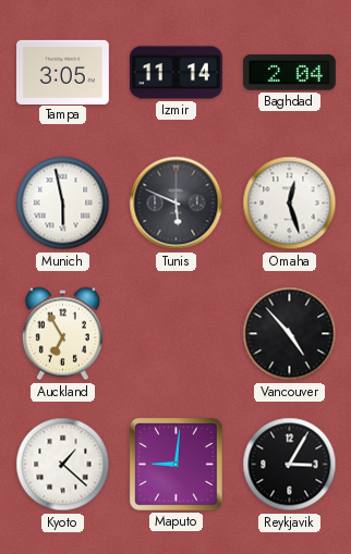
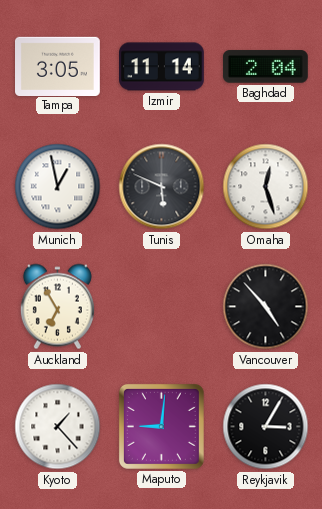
Munich: 5:58 -> 12:58
Kyoto: 1:22 -> 1:23
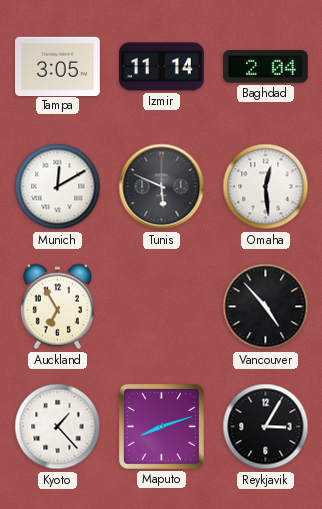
Munich: 12:58 -> 12:10
Omaha: 12:27 -> 12:29
Maputo: 9:01 -> 8:12
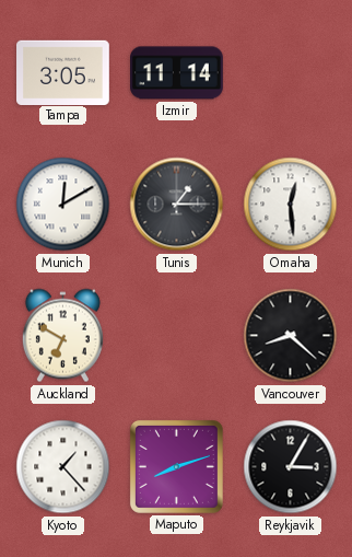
Baghdad: 2:04 -> none
Tunis: 5:49 -> 1:15
Auckland: 6:55 -> 6:50
Vancouver: 4:53 -> 8:22
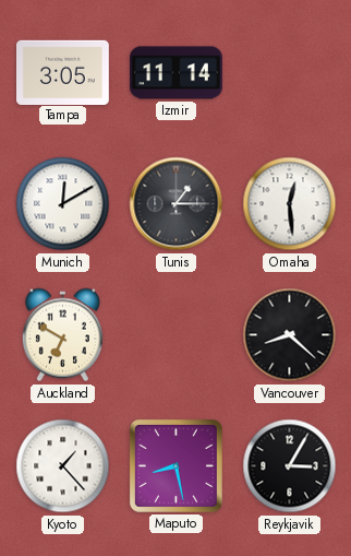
Maputo: 8:12 -> 8:28
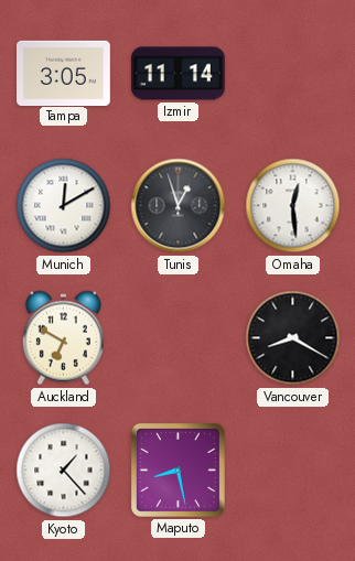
Tunis: 1:15 -> 12:57
Vancouver: 8:22 -> 8:20
Reykjavik: 3:05 -> none
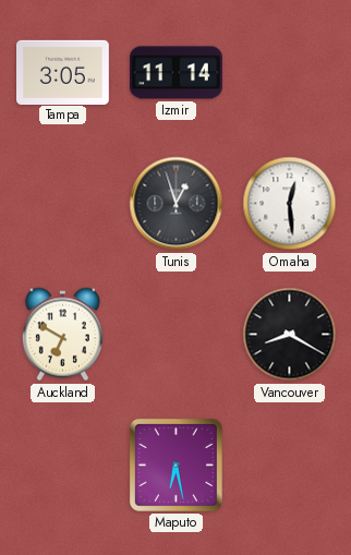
Munich: 12:10 -> none
Kyoto: 1:23 -> none
Maputo: 8:28 -> 6:28
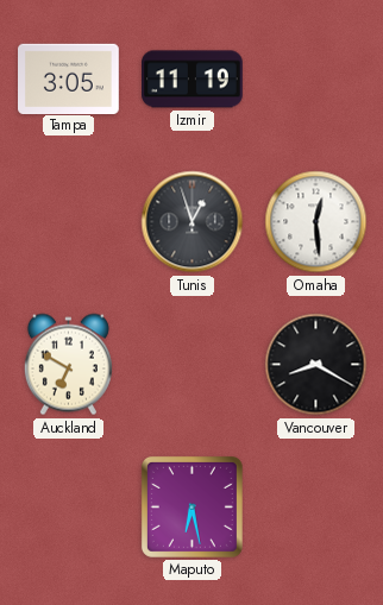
Izmir: 11:14 -> 11:19
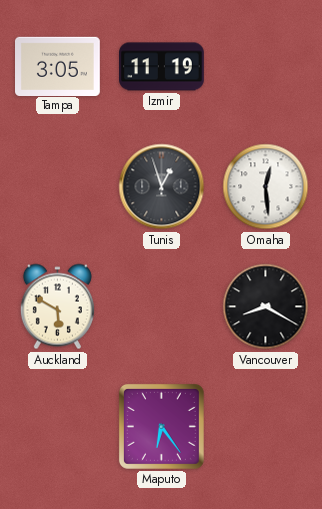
Auckland: 6:50 -> 5:50
Maputo: 6:28 -> 6:24
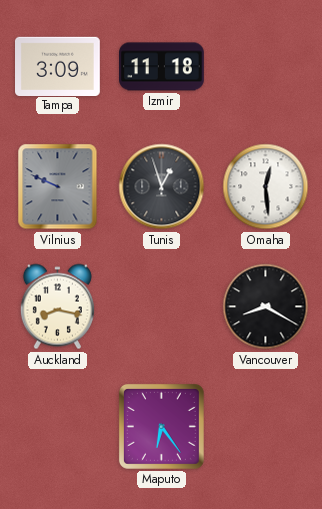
Tampa: 3:05 -> 3:09
Izmir: 11:19 -> 11:18
Vilnius: none -> 9:49
Auckland: 5:50 -> 8:17
